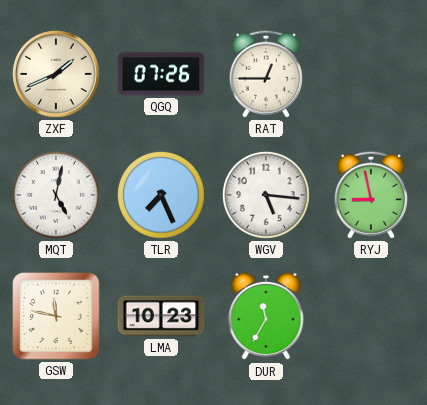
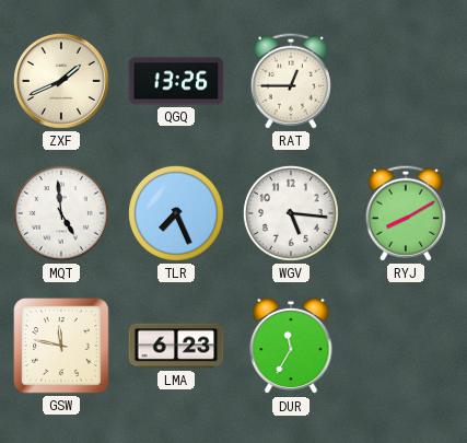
QGQ: 07:26 -> 13:26
MQT: 5:02 -> 4:59
RYJ: 8:58 -> 8:10
LMA: 10:23 -> 6:23
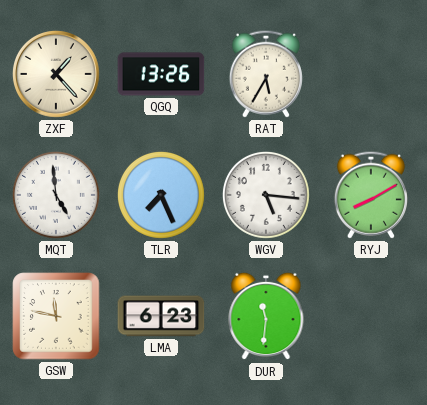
ZXF: 1:41 -> 1:23
RAT: 12:45 -> 5:35
DUR: 11:35 -> 11:31
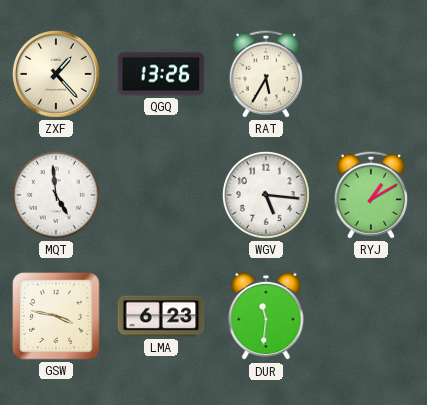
TLR: 7:26 -> none
RYJ: 8:10 -> 1:10
GSW: 11:47 -> 3:47
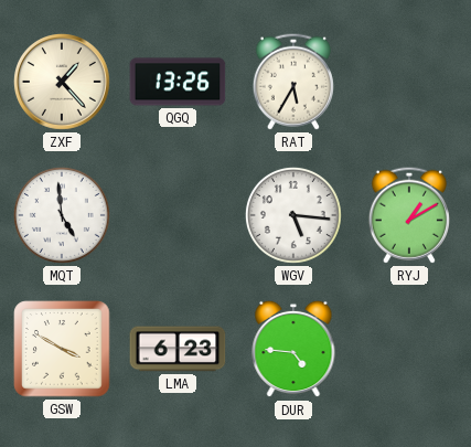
GSW: 3:47 -> 3:50
DUR: 11:31 -> 4:46
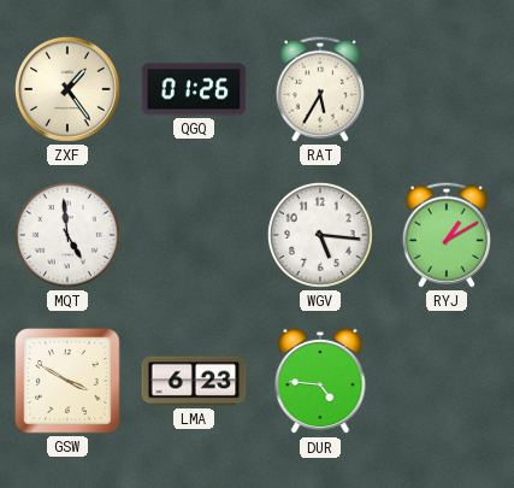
ZXF: 1:23 -> 1:24
QGQ: 13:26 -> 01:26
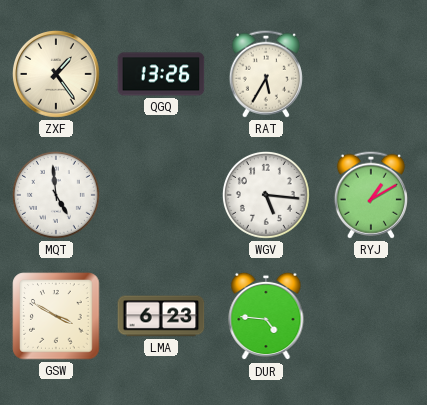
QGQ: 01:26 -> 13:26
